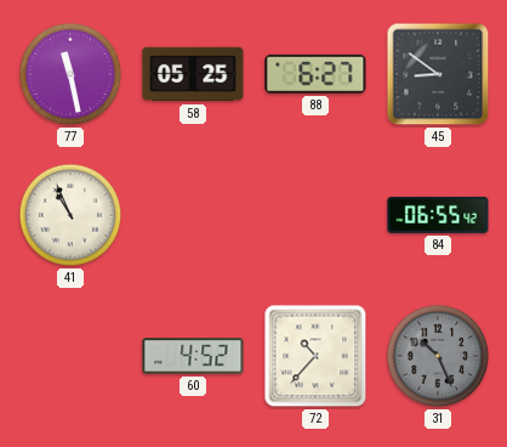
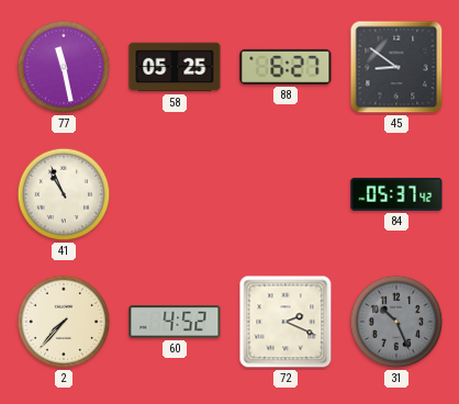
84: 06:55 -> 05:37
2: none -> 7:37
72: 10:37 -> 2:19
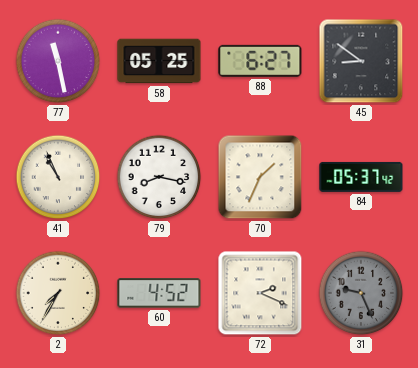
79: none -> 8:17
70: none -> 1:34
2: 7:37 -> 7:35
31: 10:26 -> 9:26
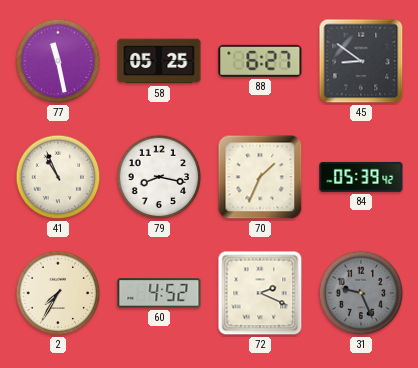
84: 05:37 -> 05:39
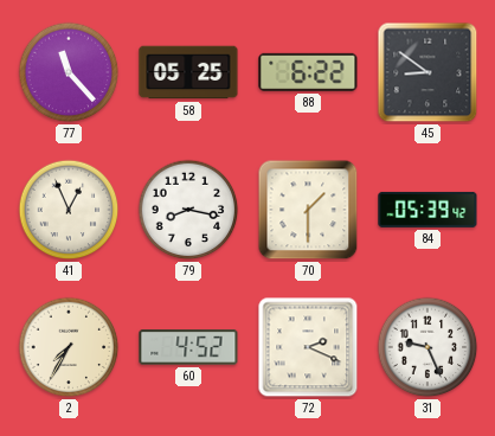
77: 11:28 -> 11:23
88: 6:27 -> 6:22
41: 10:56 -> 12:56
70: 1:34 -> 1:30
31 dial: grey -> white
